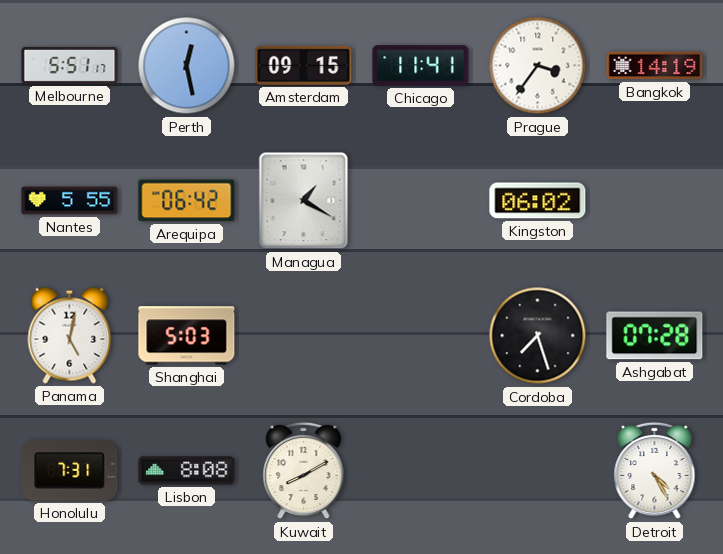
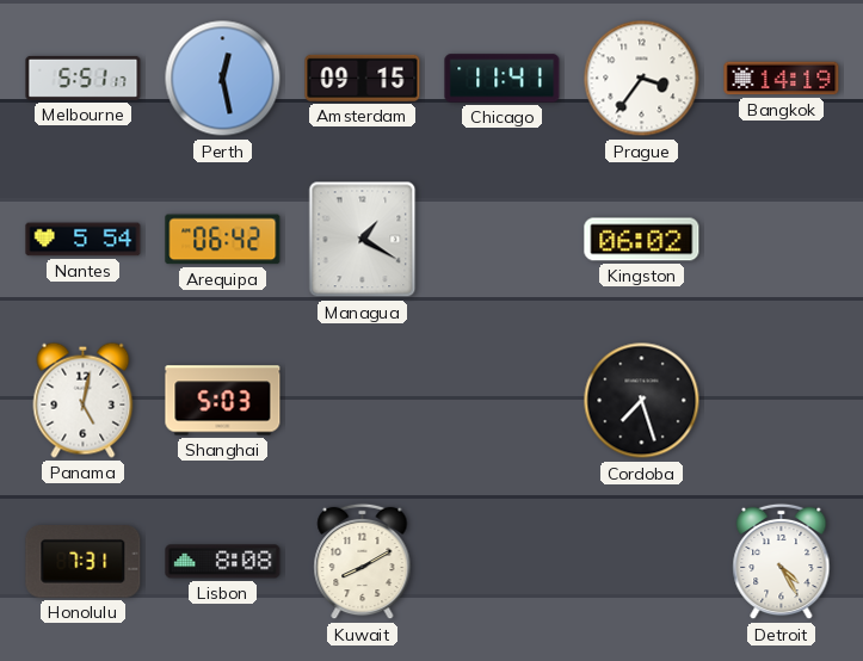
Nantes: 5:55 -> 5:54
Ashgabat: 07:28 -> none
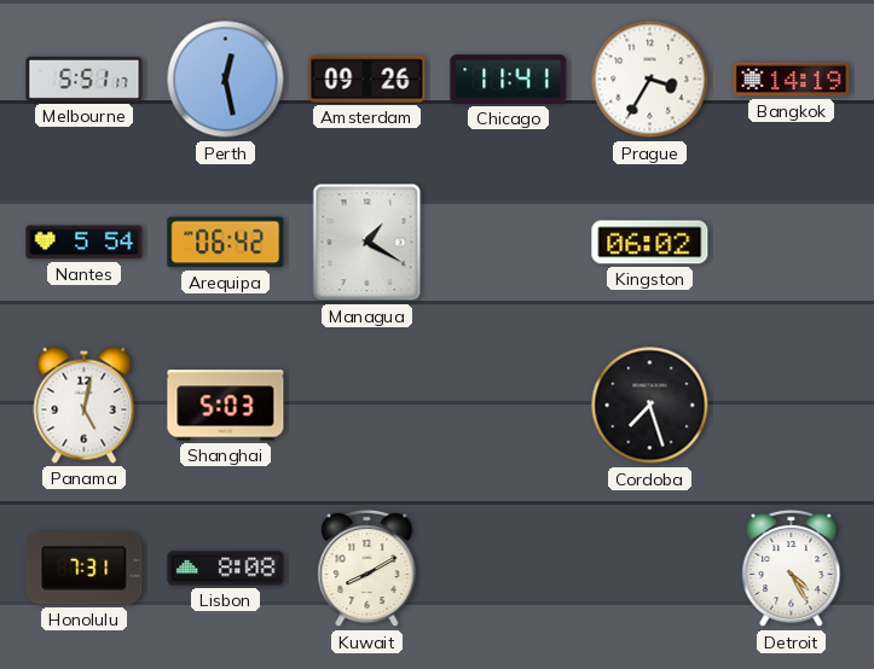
Amsterdam: 09:15 -> 09:26
Prague: 3:36 -> 3:35
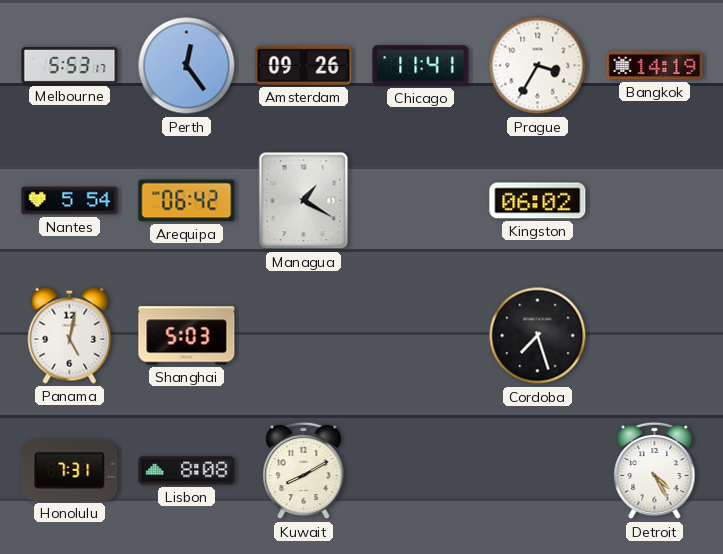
Melbourne: 5:51 -> 5:53
Perth: 12:28 -> 12:24
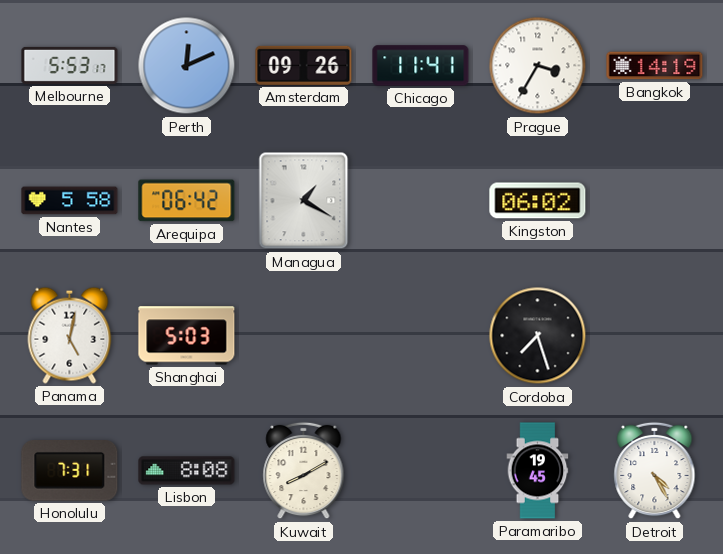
Perth: 12:24 -> 12:11
Nantes: 5:54 -> 5:58
Paramaribo: none -> 19:45
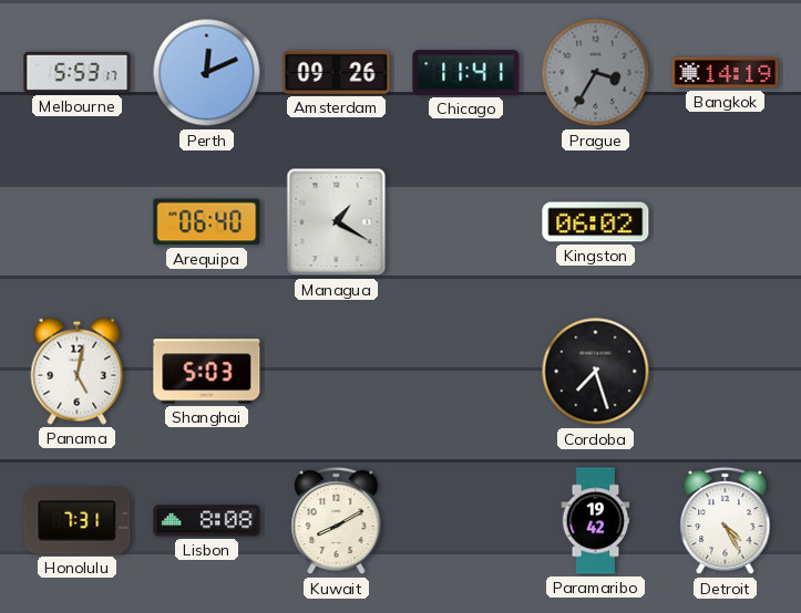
Prague dial: white -> grey
Nantes: 5:58 -> none
Arequipa: 06:42 -> 06:40
Paramaribo: 19:45 -> 19:42
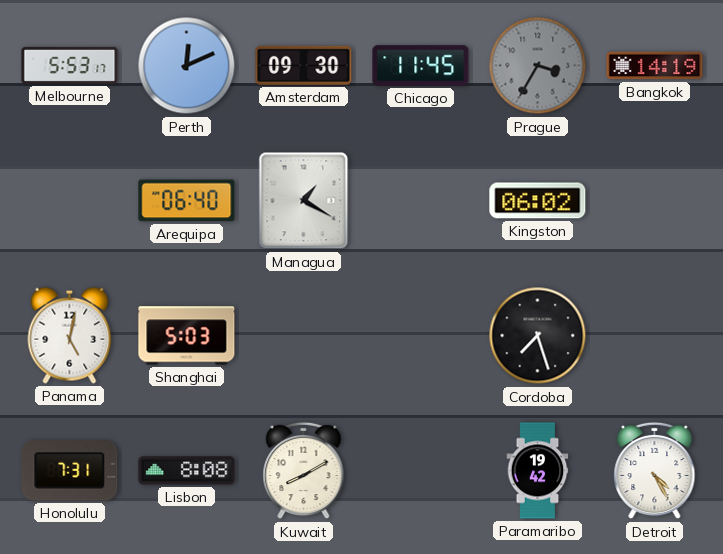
Amsterdam: 09:26 -> 09:30
Chicago: 11:41 -> 11:45
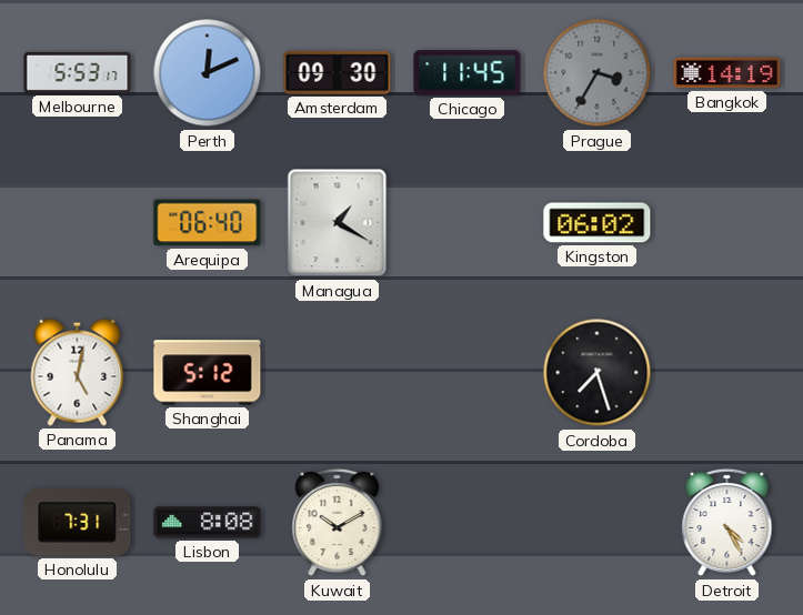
Shanghai: 5:03 -> 5:12
Kuwait: 8:10 -> 10:10
Paramaribo: 19:42 -> none
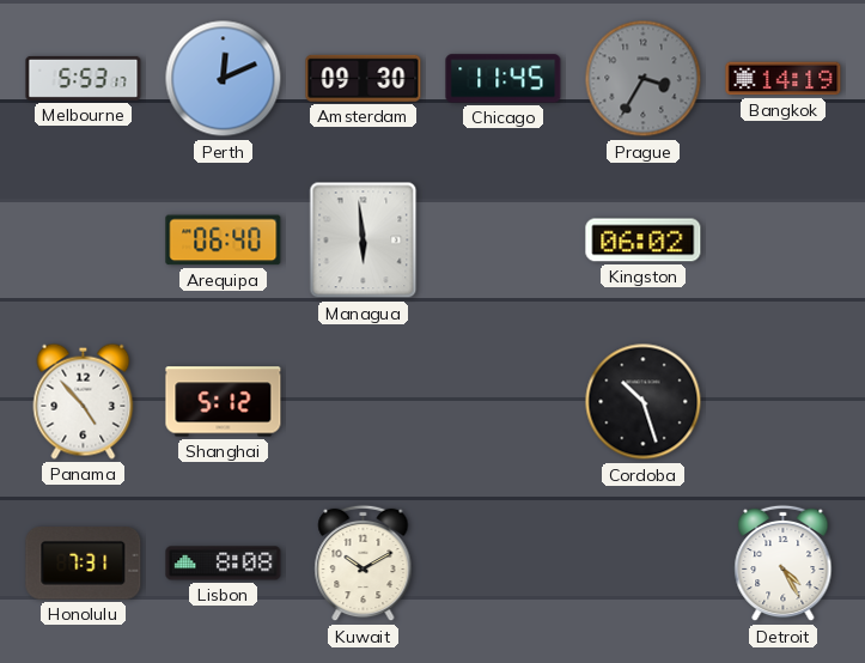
Managua: 1:20 -> 5:59
Panama: 5:02 -> 4:53
Cordoba: 7:27 -> 10:27
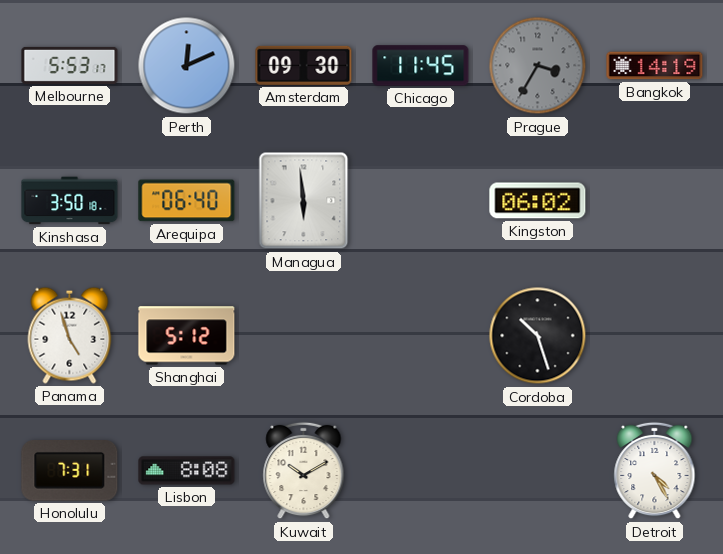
Kinshasa: none -> 3:50
Panama: 4:53 -> 4:57
